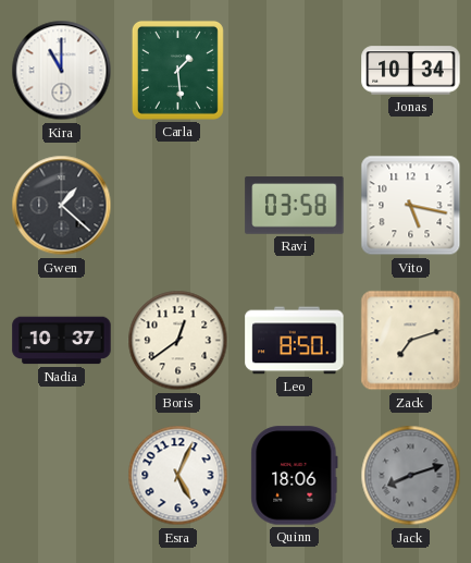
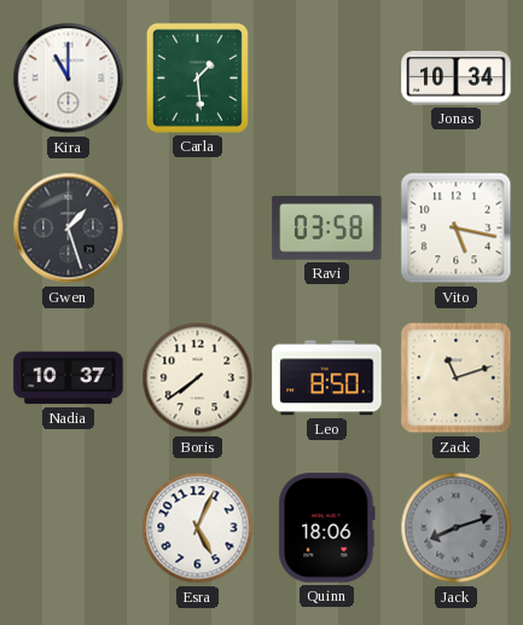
Gwen: 1:22 -> 1:27
Boris: 12:39 -> 7:39
Zack: 7:12 -> 11:12
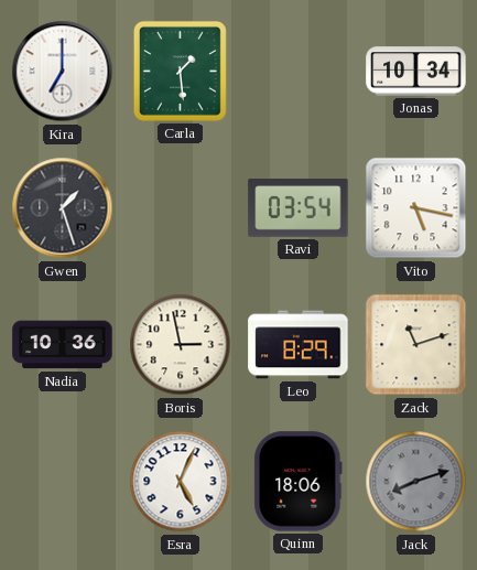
Kira: 11:00 -> 7:00
Ravi: 03:58 -> 03:54
Nadia: 10:37 -> 10:36
Boris: 7:39 -> 2:58
Leo: 8:50 -> 8:29
